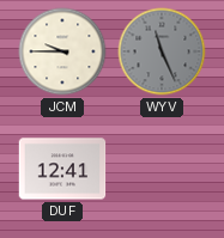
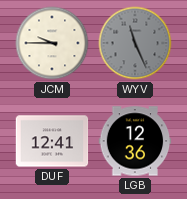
LGB: none -> 12:36
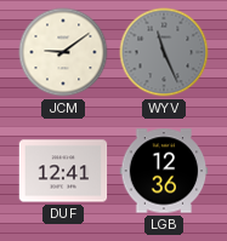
JCM: 9:45 -> 9:09
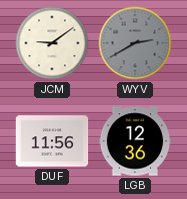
WYV: 11:26 -> 2:40
DUF: 12:41 -> 11:56
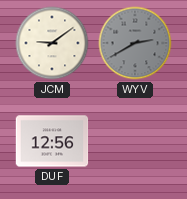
DUF: 11:56 -> 12:56
LGB: 12:36 -> none
